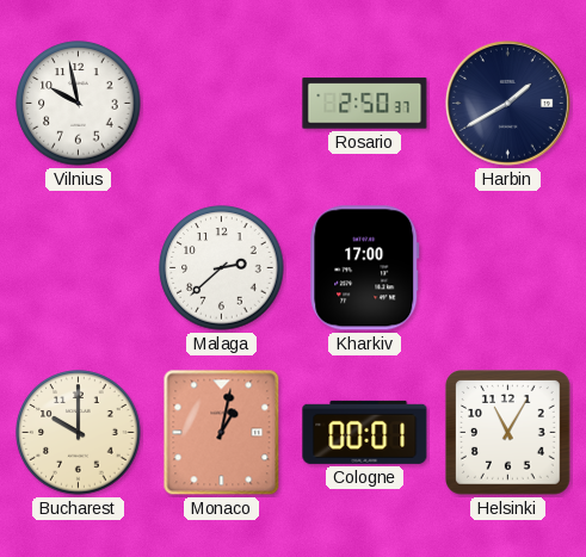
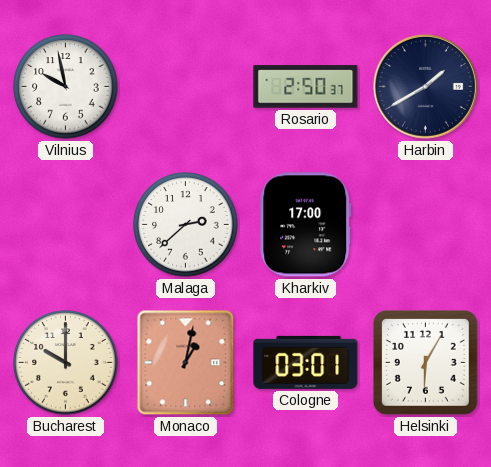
Cologne: 00:01 -> 03:01
Helsinki: 11:05 -> 6:05
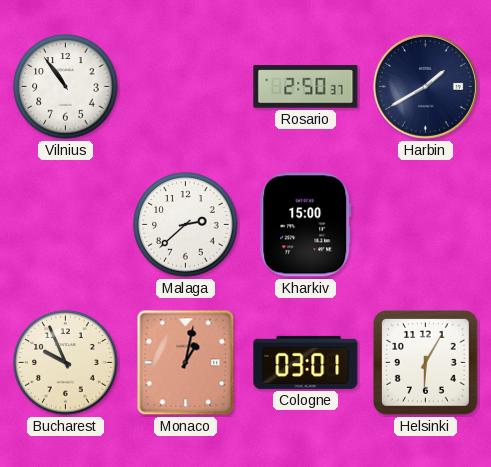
Vilnius: 9:58 -> 10:54
Kharkiv: 17:00 -> 15:00
Bucharest: 10:00 -> 9:56
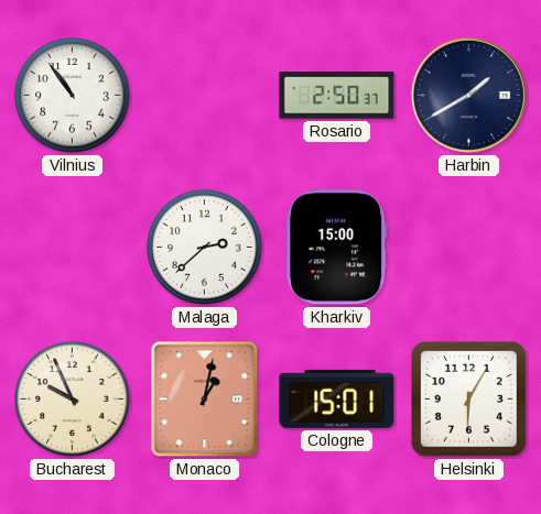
Cologne: 03:01 -> 15:01
